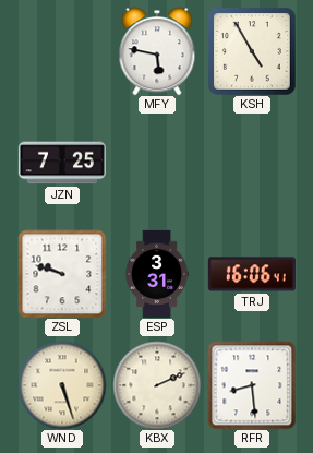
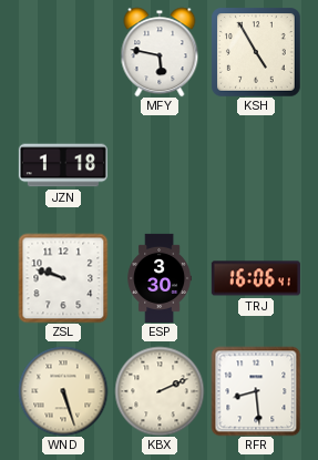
JZN: 7:25 -> 1:18
ESP: 3:31 -> 3:30
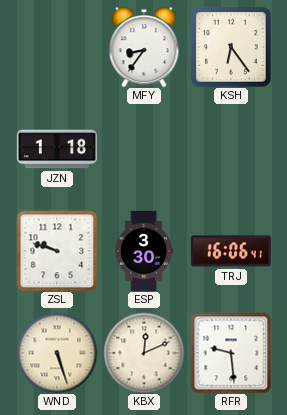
MFY: 5:47 -> 8:36
KSH: 4:55 -> 6:24
KBX: 2:11 -> 12:11
RFR: 8:29 -> 9:29
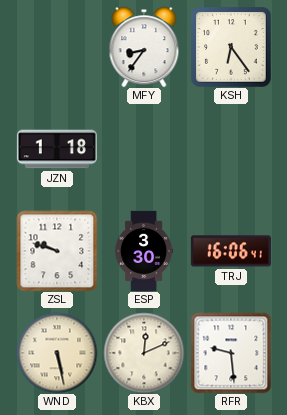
WND: 5:27 -> 5:28
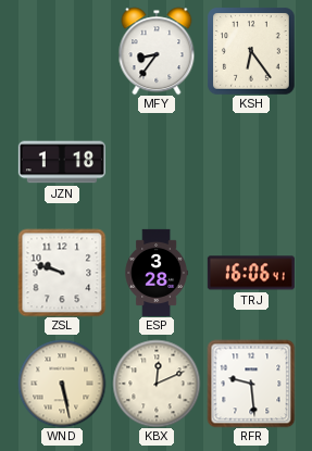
ESP: 3:30 -> 3:28
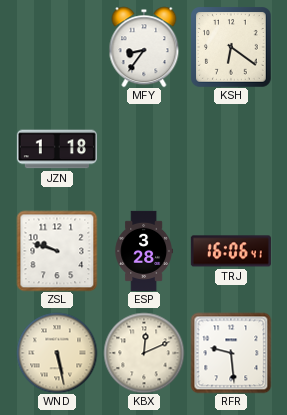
KSH: 6:24 -> 6:21
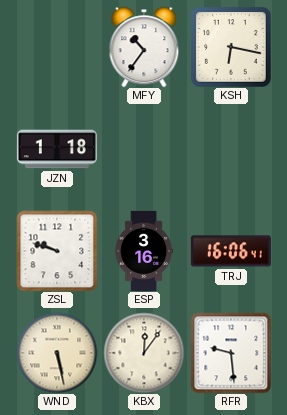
MFY: 8:36 -> 10:36
KSH: 6:21 -> 6:17
ESP: 3:28 -> 3:16
KBX: 12:11 -> 12:06
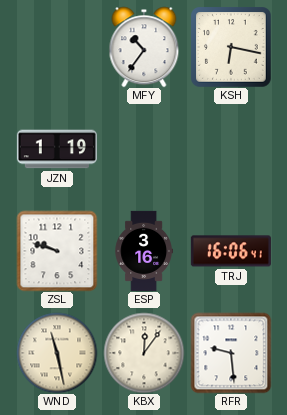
JZN: 1:18 -> 1:19
WND: 5:28 -> 11:28
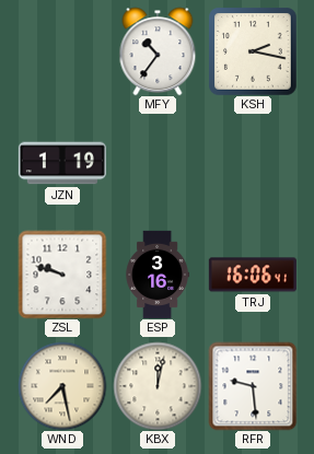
KSH: 6:17 -> 2:17
WND: 11:28 -> 7:28
KBX: 12:06 -> 12:02
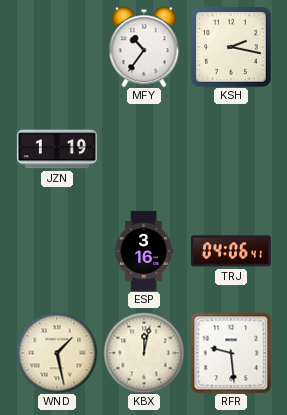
ZSL: 9:48 -> none
TRJ: 16:06 -> 04:06
WND: 7:28 -> 1:28
